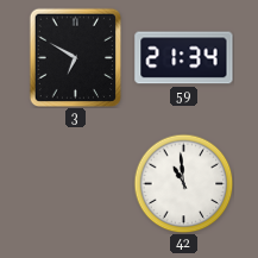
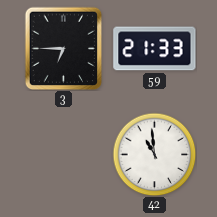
3: 6:50 -> 6:45
59: 21:34 -> 21:33
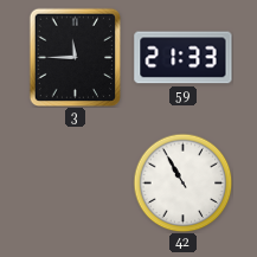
3: 6:45 -> 11:45
42: 10:59 -> 10:55
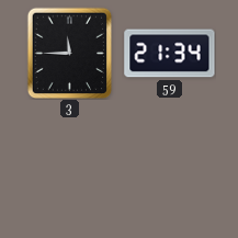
59: 21:33 -> 21:34
42: 10:55 -> none
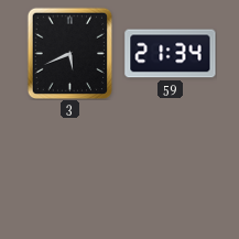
3: 11:45 -> 5:41
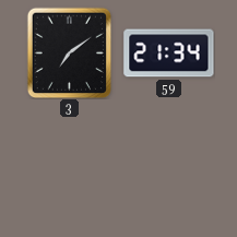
3: 5:41 -> 7:09
